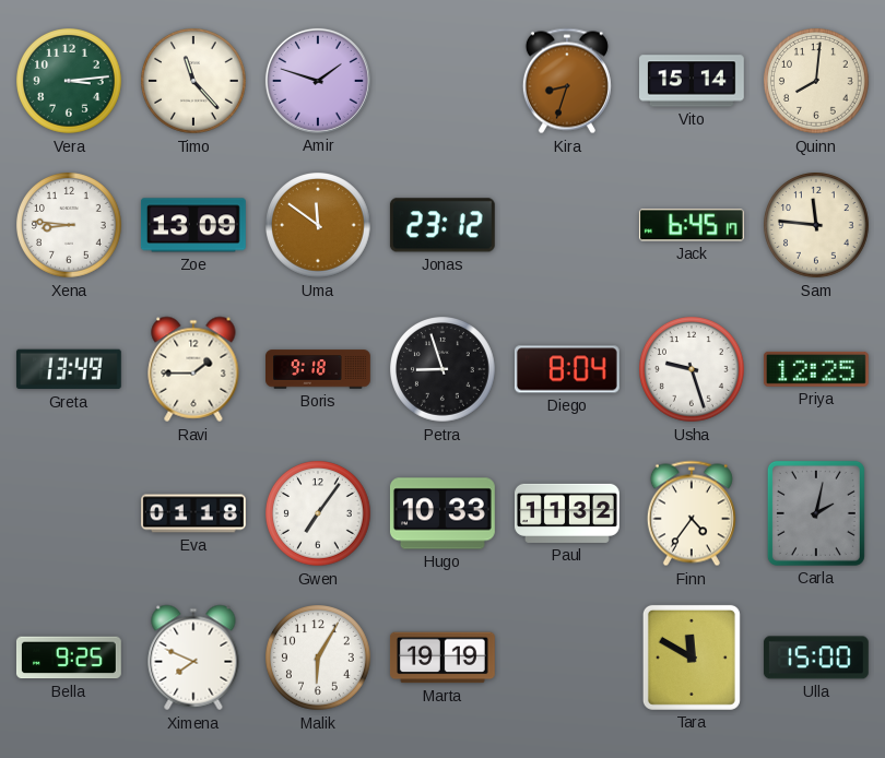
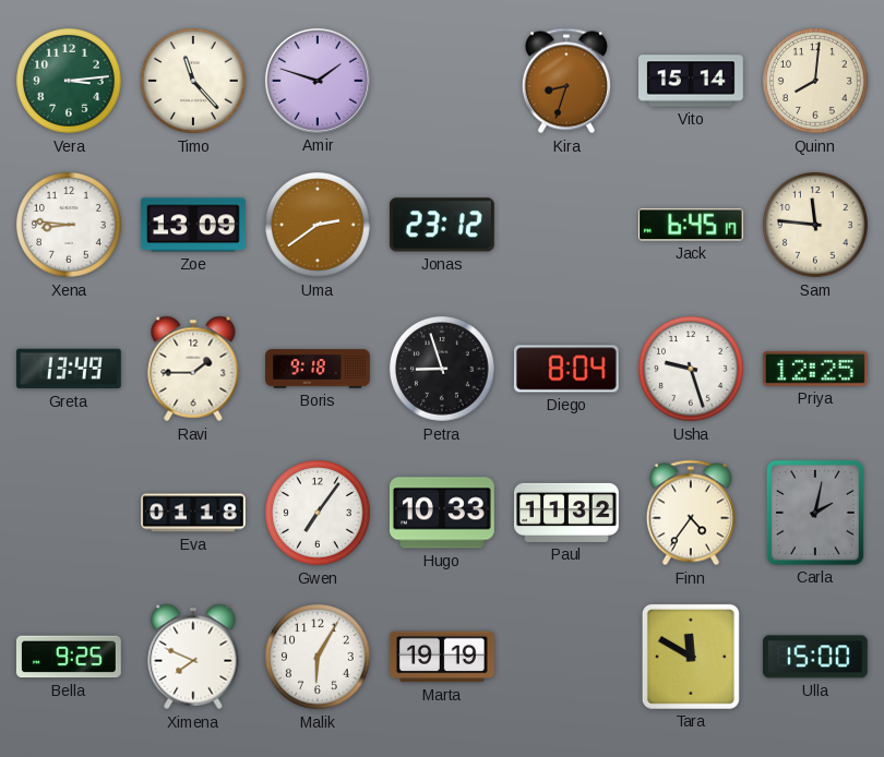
Uma: 11:51 -> 2:39
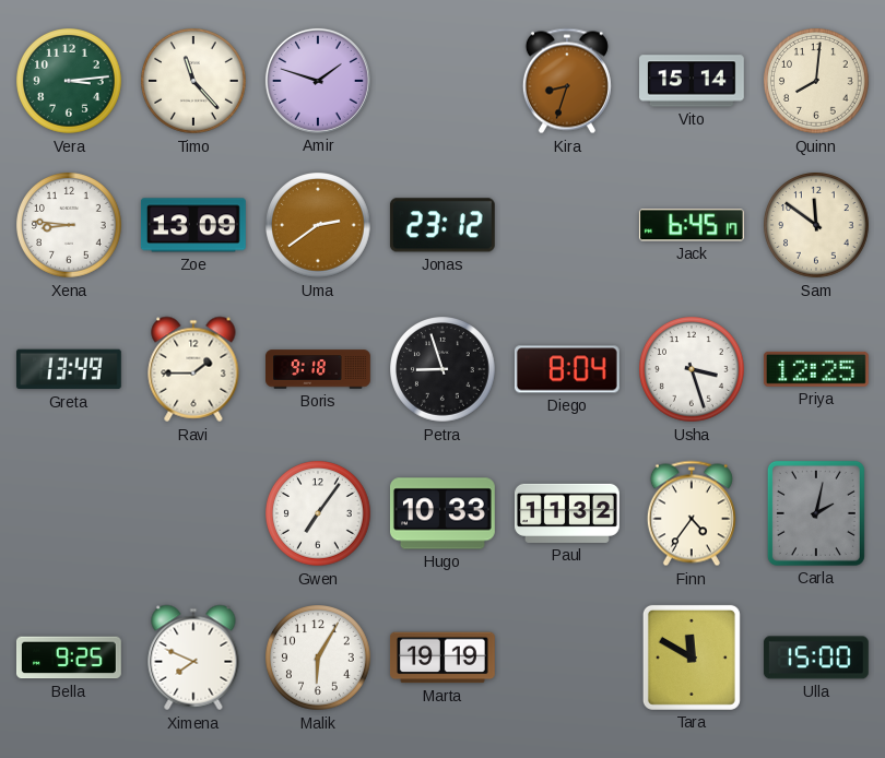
Sam: 11:46 -> 11:51
Usha: 9:27 -> 3:27
Eva: 01:18 -> none
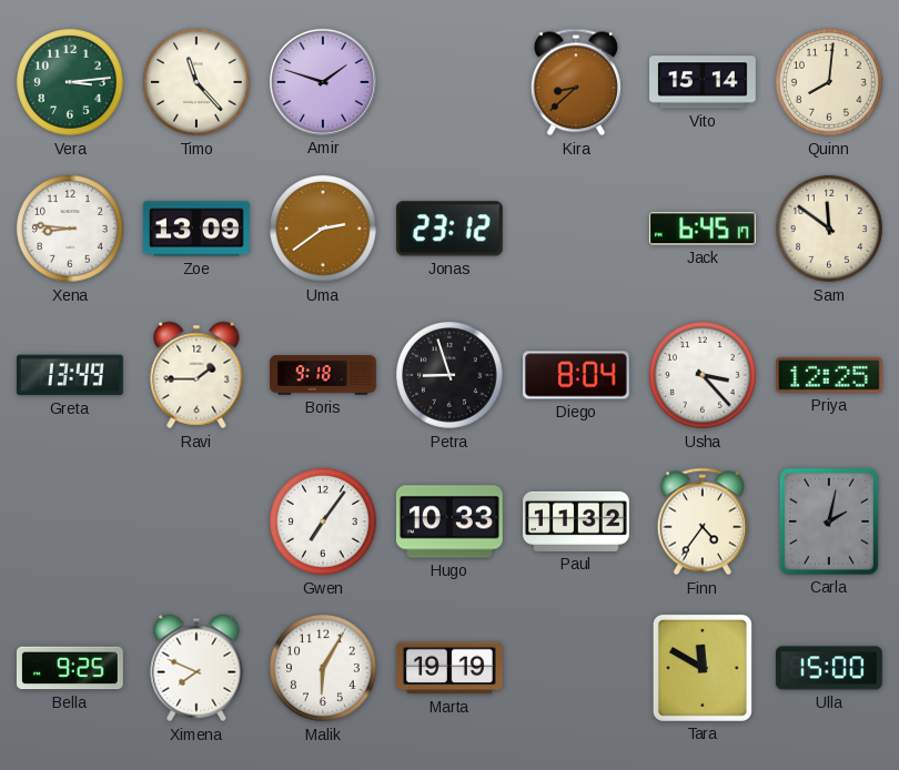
Kira: 8:33 -> 8:38
Usha: 3:27 -> 3:23
